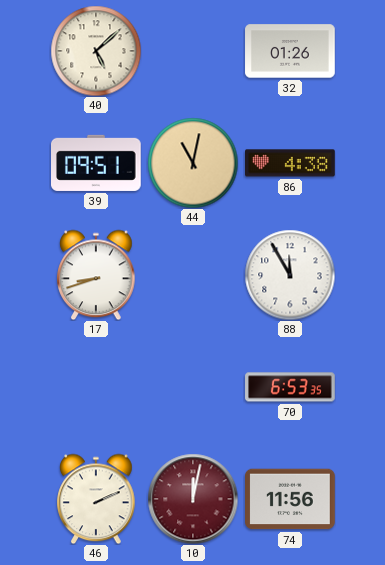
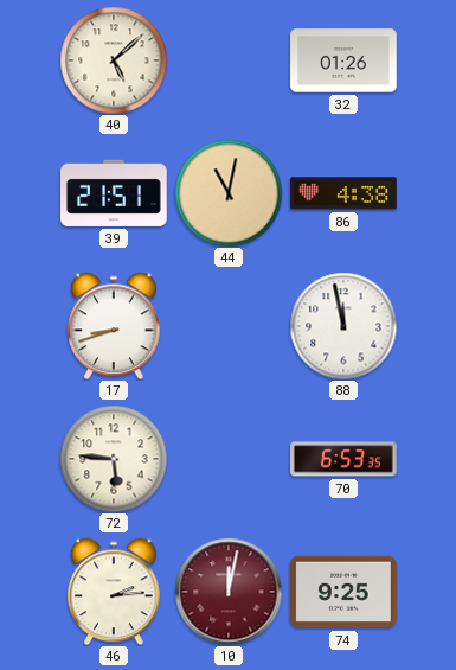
39: 09:51 -> 21:51
88: 11:55 -> 11:58
72: none -> 5:46
46: 2:11 -> 2:14
74: 11:56 -> 9:25
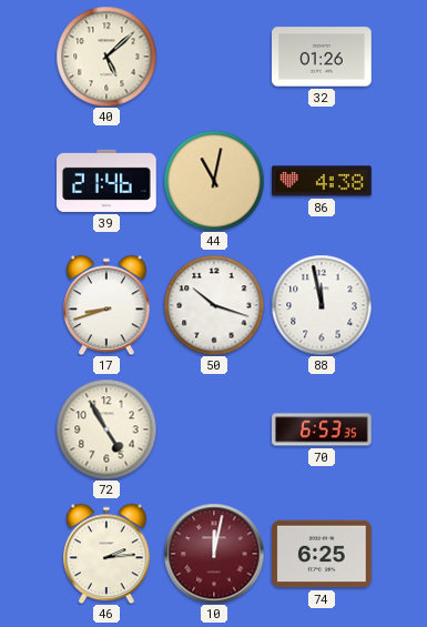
39: 21:51 -> 21:46
50: none -> 10:18
72: 5:46 -> 4:55
74: 9:25 -> 6:25
